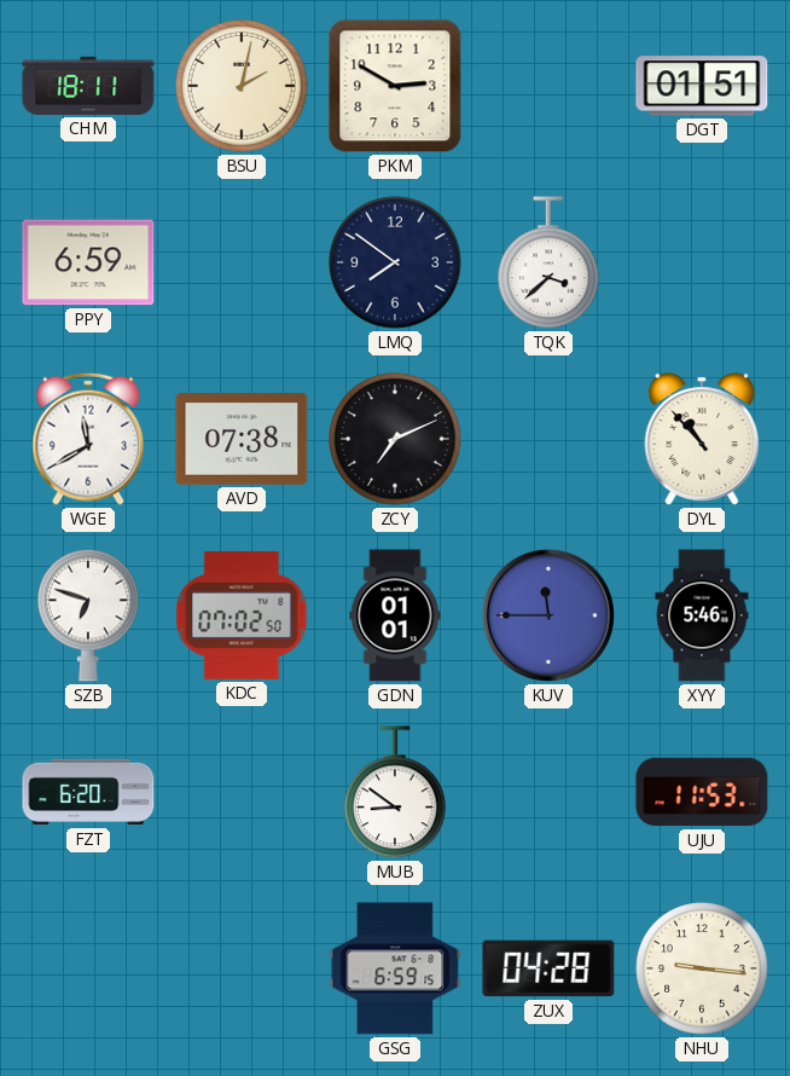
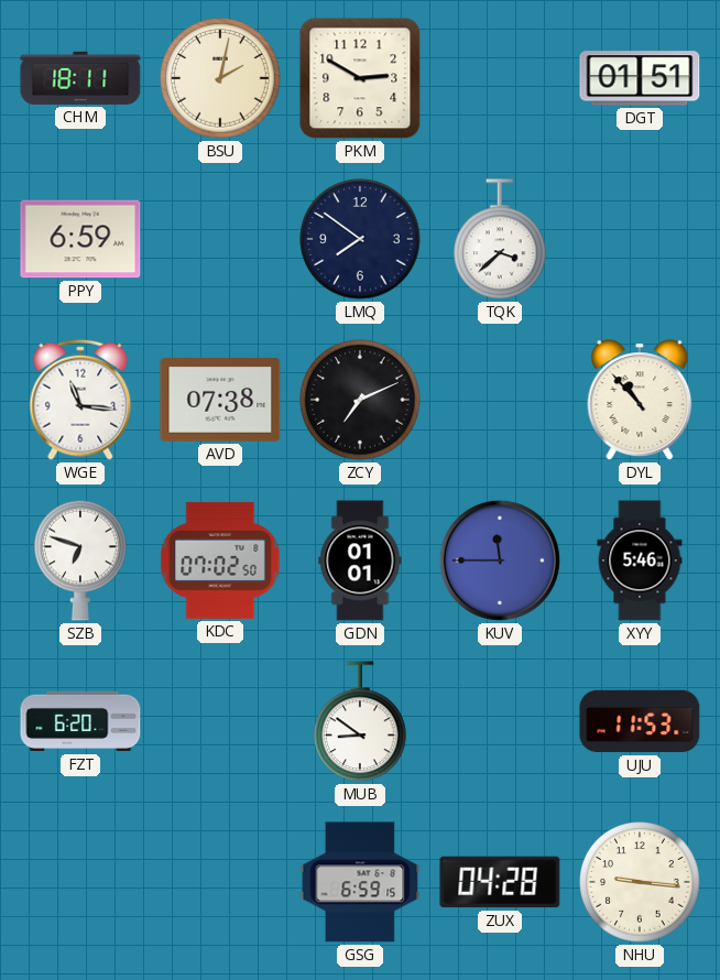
WGE: 11:40 -> 11:16
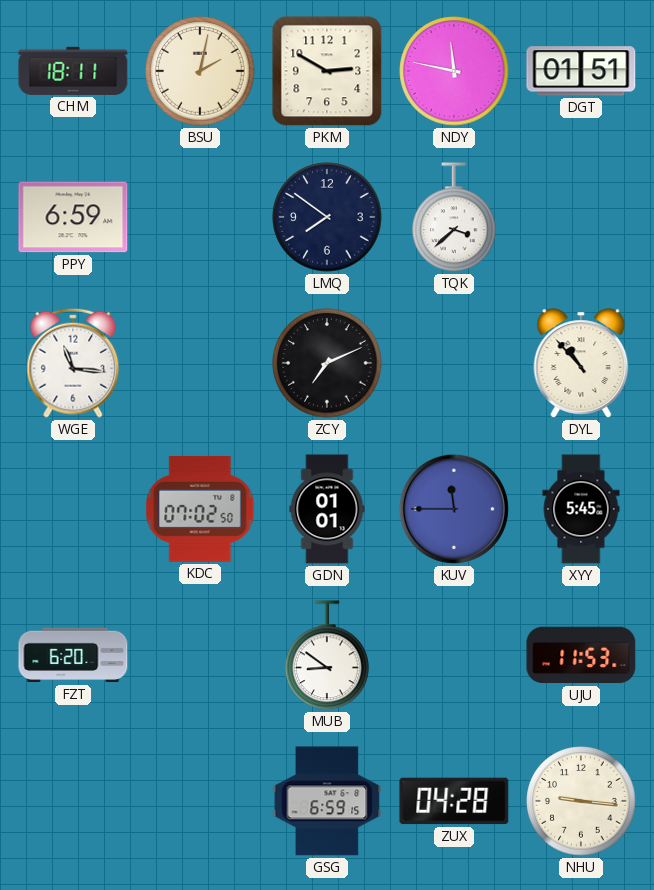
NDY: none -> 11:47
AVD: 07:38 -> none
SZB: 6:48 -> none
XYY: 5:46 -> 5:45
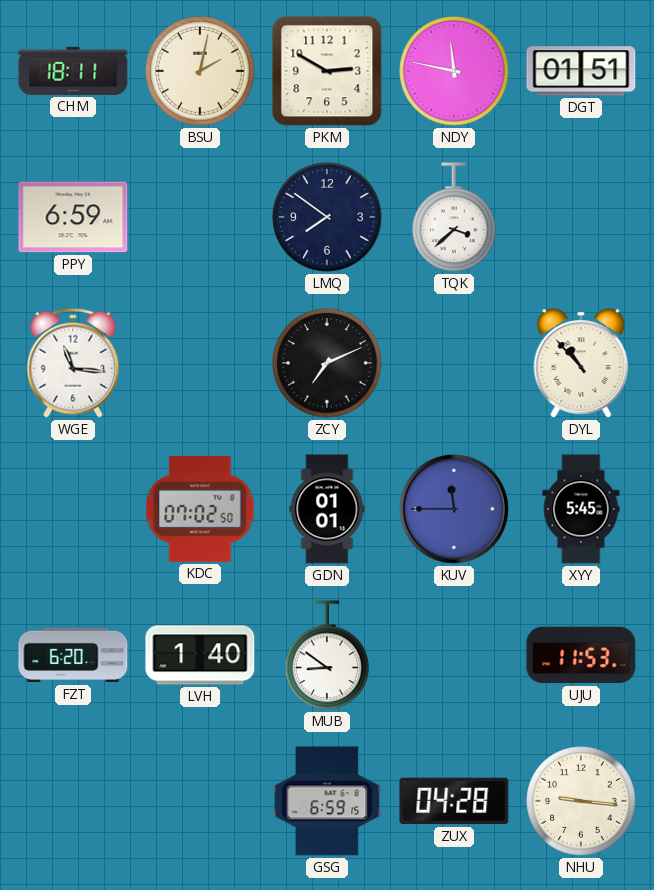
LVH: none -> 1:40
